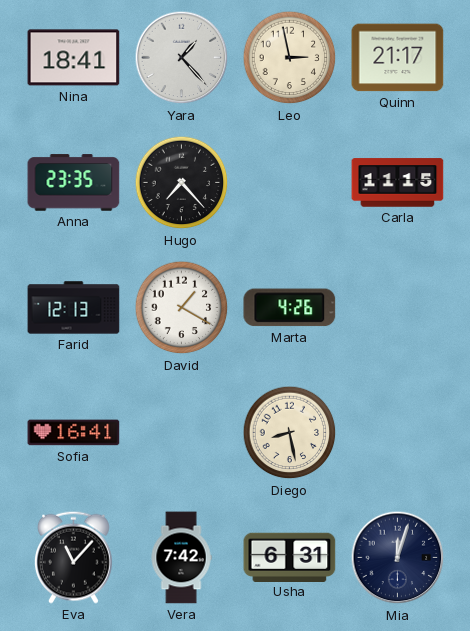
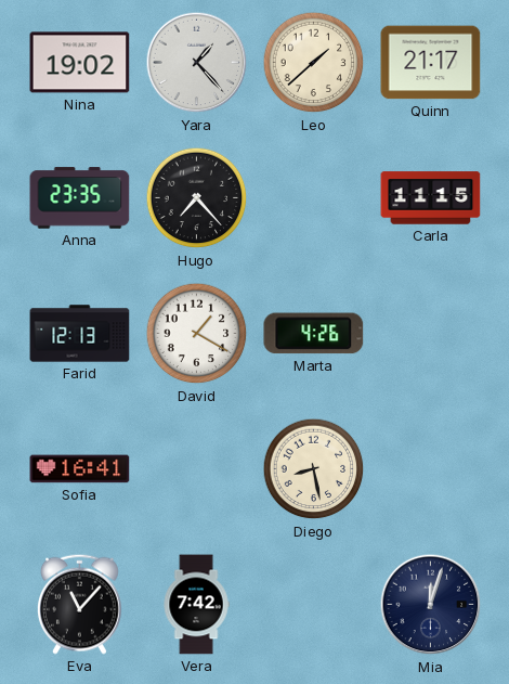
Nina: 18:41 -> 19:02
Leo: 2:58 -> 1:38
Usha: 6:31 -> none
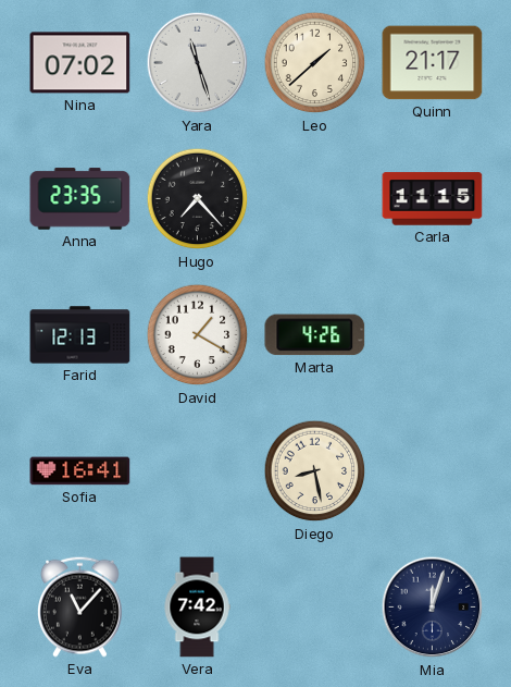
Nina: 19:02 -> 07:02
Yara: 1:23 -> 11:27
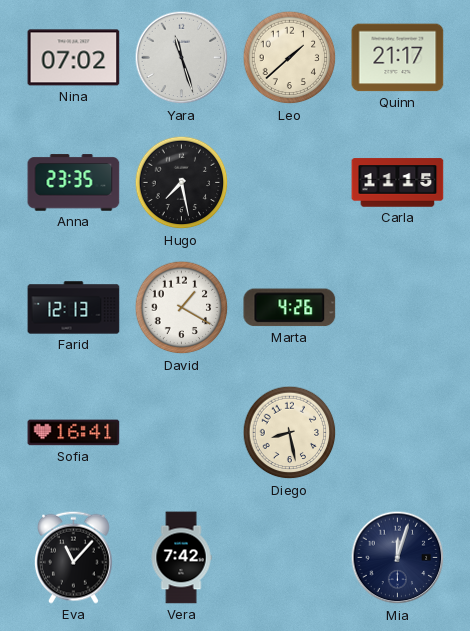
Hugo: 7:23 -> 7:28
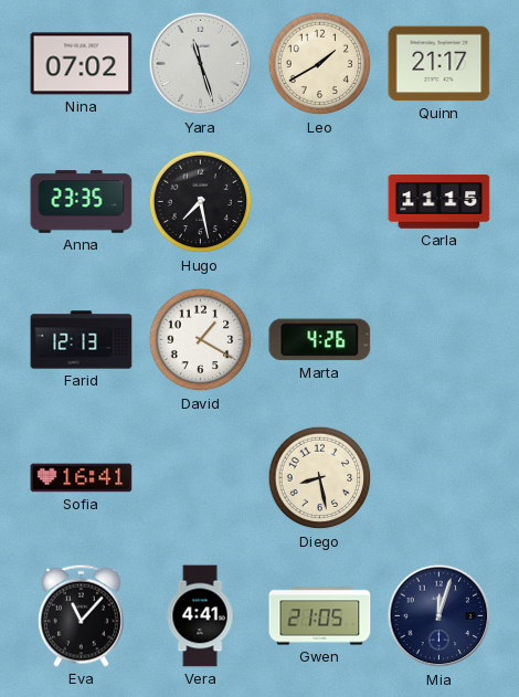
Leo: 1:38 -> 1:40
Vera: 7:42 -> 4:41
Gwen: none -> 21:05
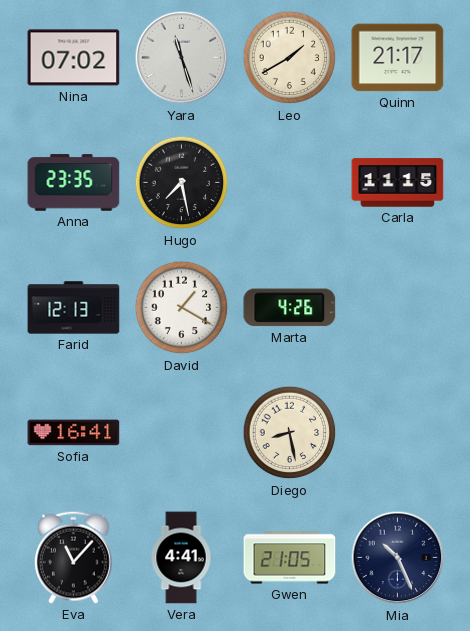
Mia: 12:03 -> 10:26
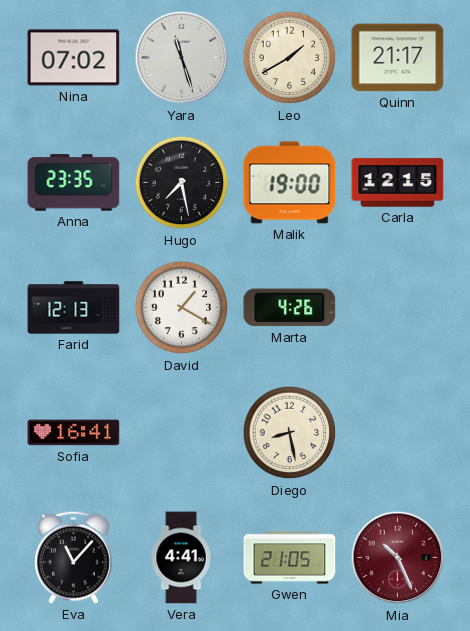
Malik: none -> 19:00
Carla: 11:15 -> 12:15
Mia dial: navy -> burgundy
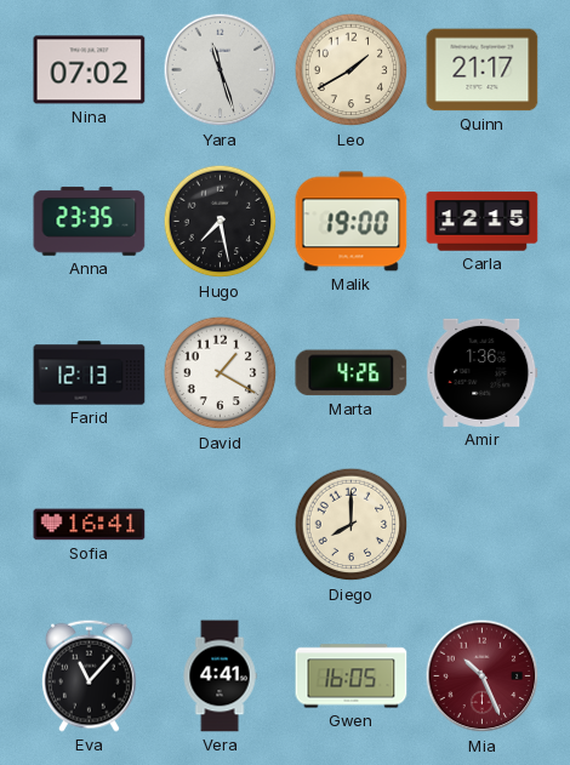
Amir: none -> 1:36
Diego: 8:28 -> 8:00
Gwen: 21:05 -> 16:05
